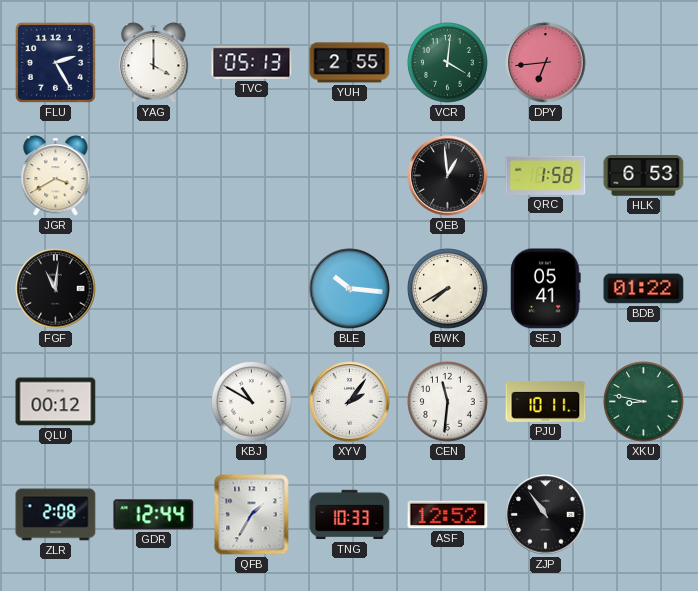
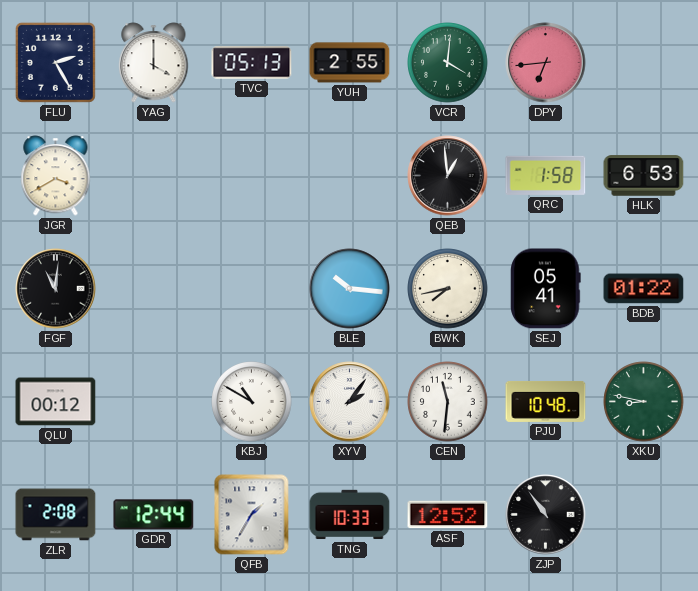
BWK: 7:40 -> 7:43
PJU: 10:11 -> 10:48
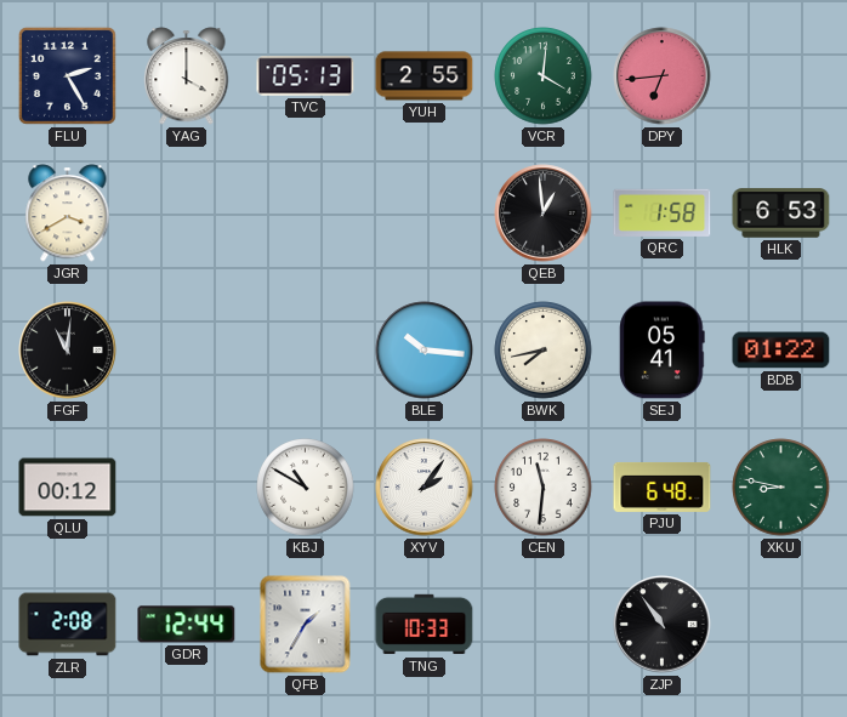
PJU: 10:48 -> 6:48
ASF: 12:52 -> none
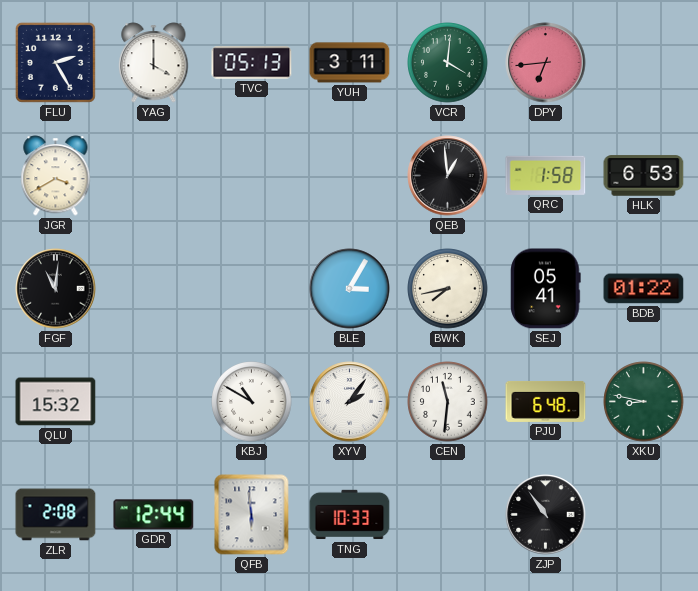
YUH: 2:55 -> 3:11
BLE: 10:16 -> 3:05
QLU: 00:12 -> 15:32
QFB: 1:35 -> 5:59
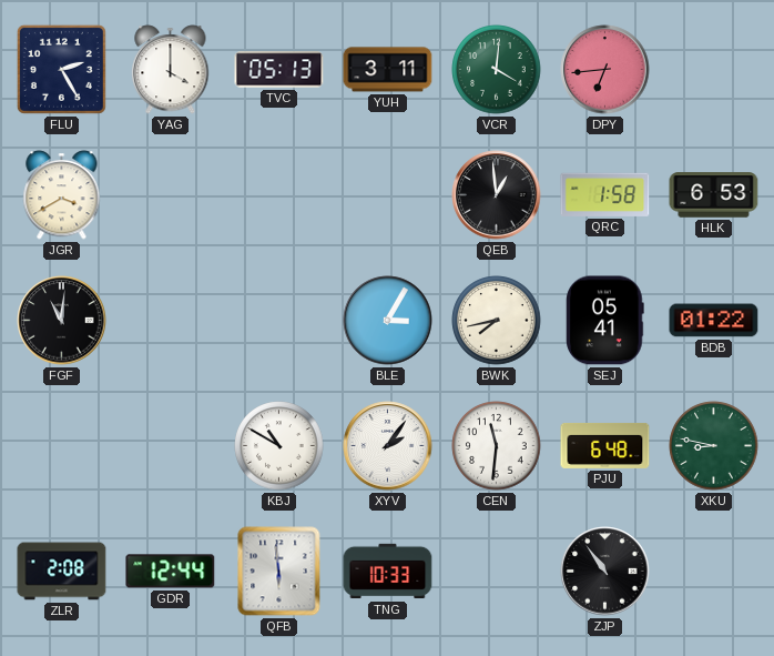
QLU: 15:32 -> none
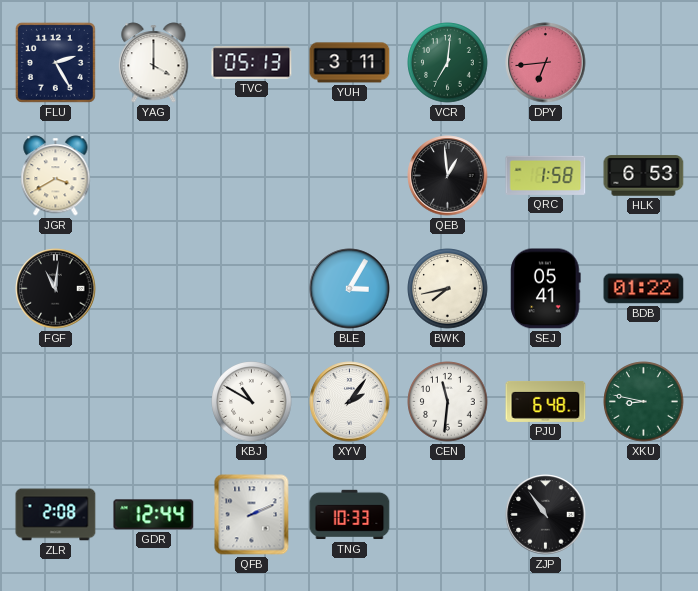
VCR: 4:01 -> 7:01
QFB: 5:59 -> 2:11
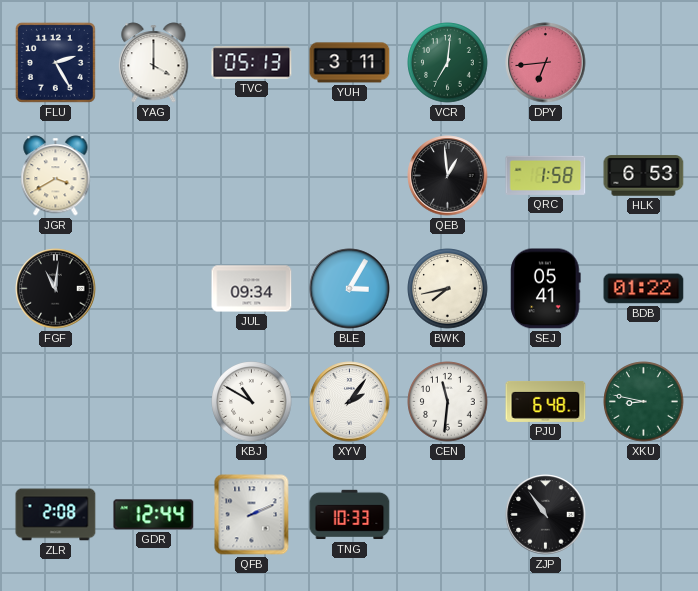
JUL: none -> 09:34
